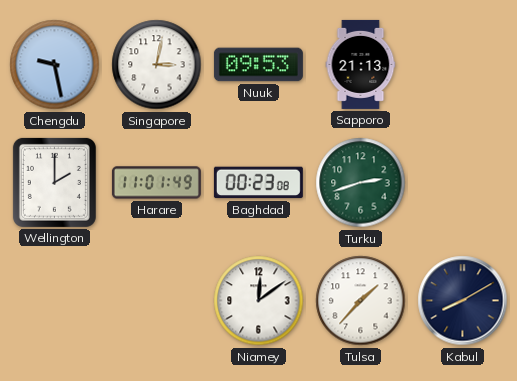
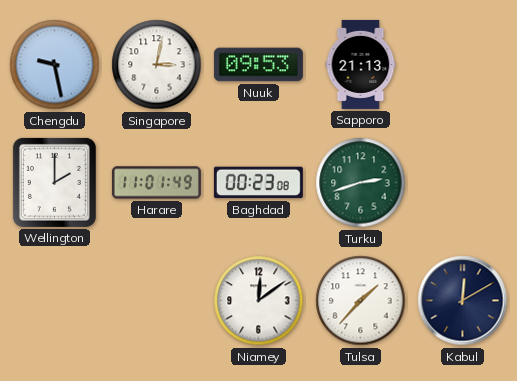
Kabul: 8:10 -> 12:10
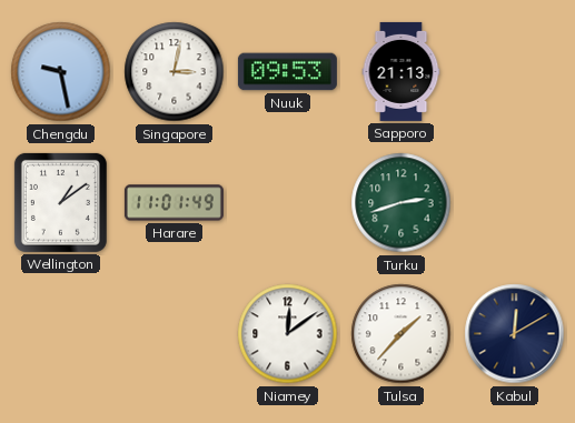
Wellington: 2:00 -> 1:09
Baghdad: 00:23 -> none
